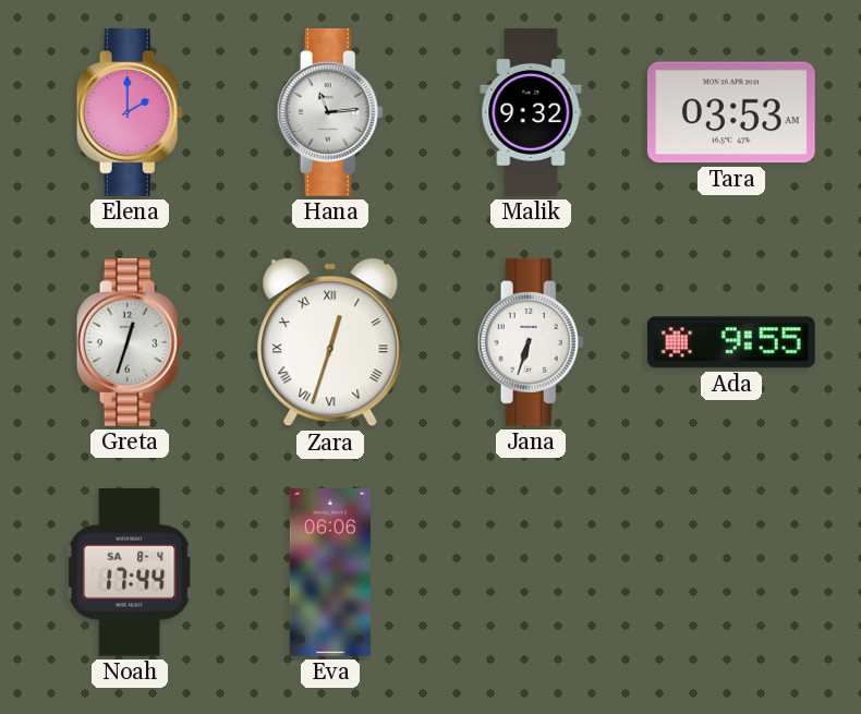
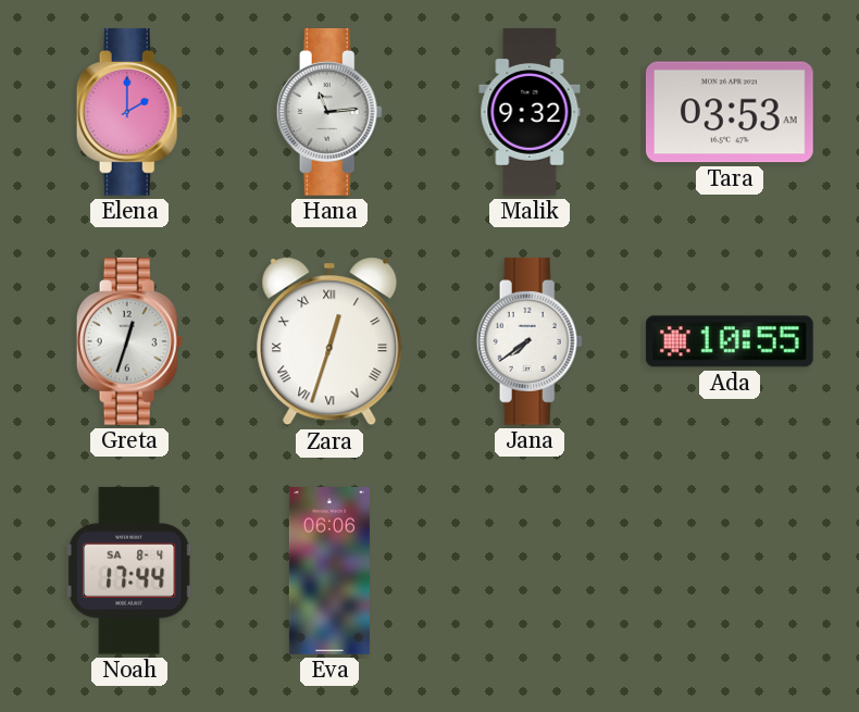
Jana: 6:33 -> 7:39
Ada: 9:55 -> 10:55
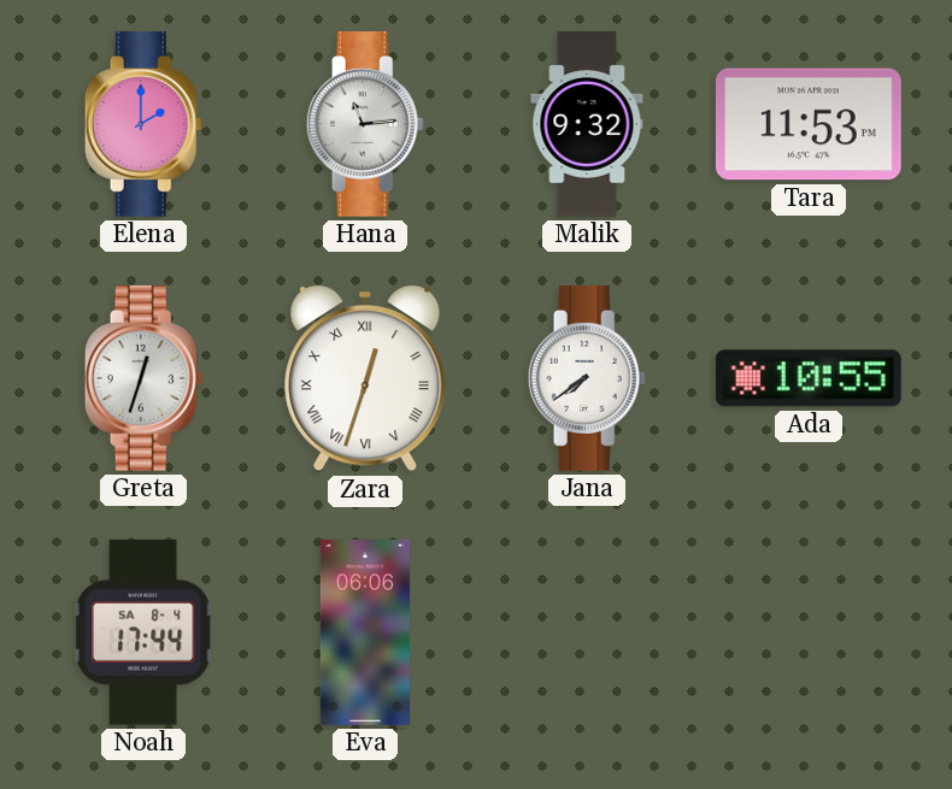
Tara: 03:53 -> 11:53
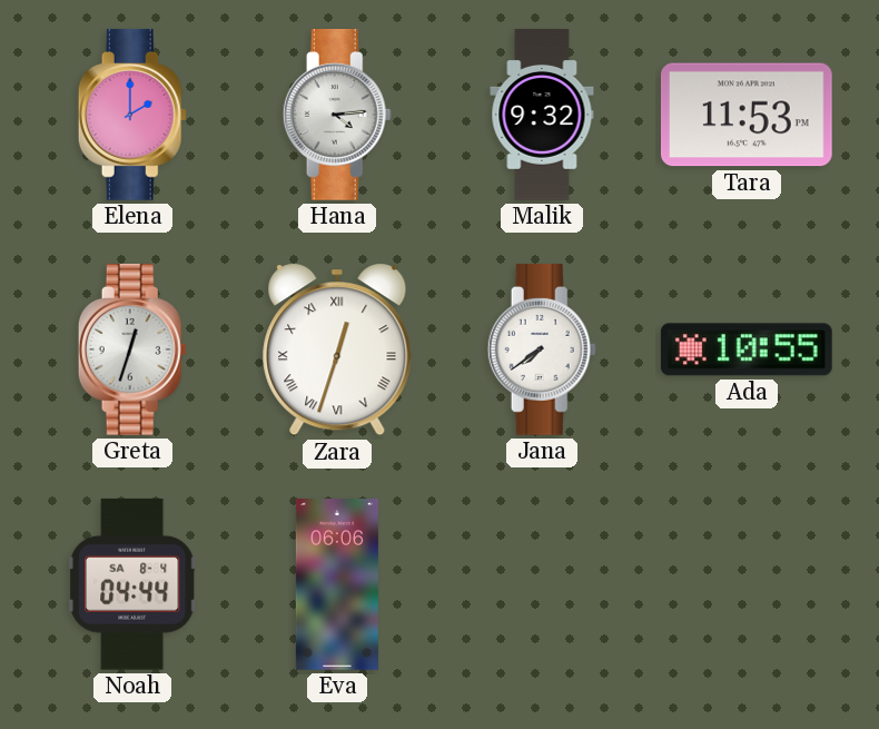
Hana: 11:14 -> 4:14
Noah: 17:44 -> 04:44
